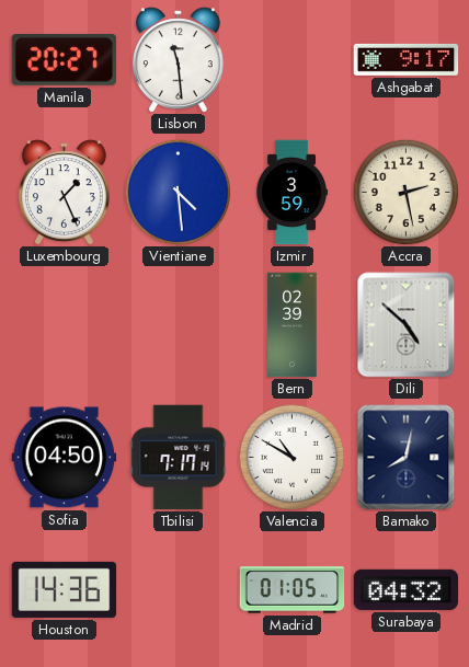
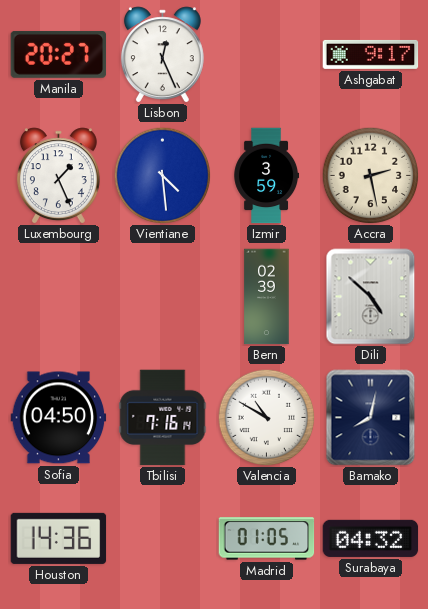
Lisbon: 11:29 -> 12:26
Tbilisi: 7:17 -> 7:16
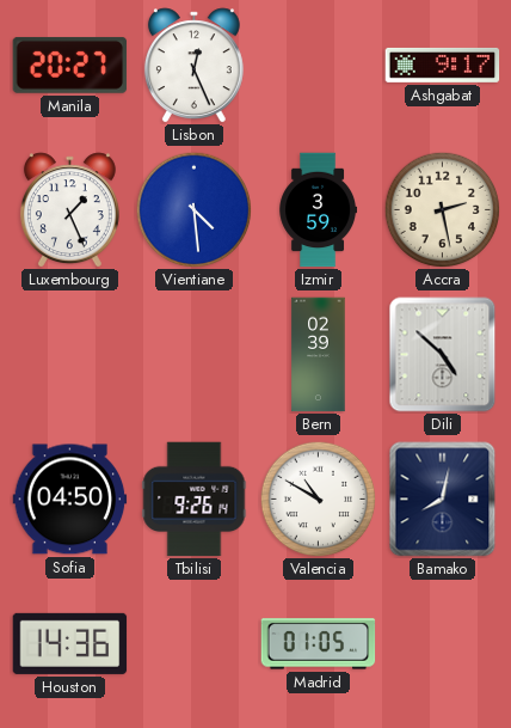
Tbilisi: 7:16 -> 9:26
Surabaya: 04:32 -> none
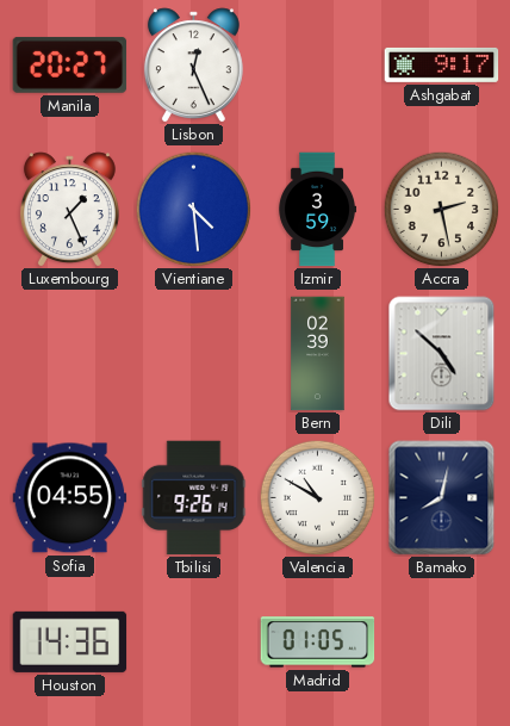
Sofia: 04:50 -> 04:55
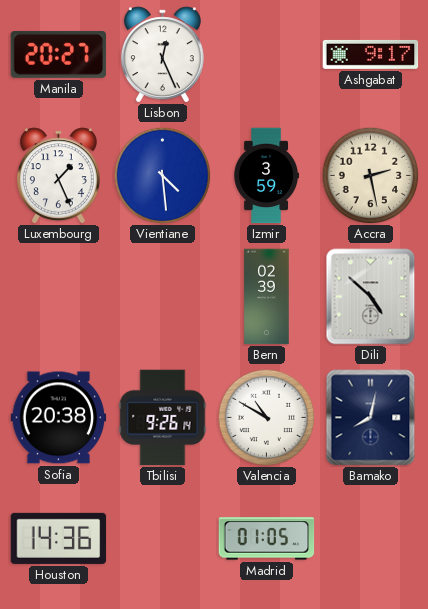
Sofia: 04:55 -> 20:38
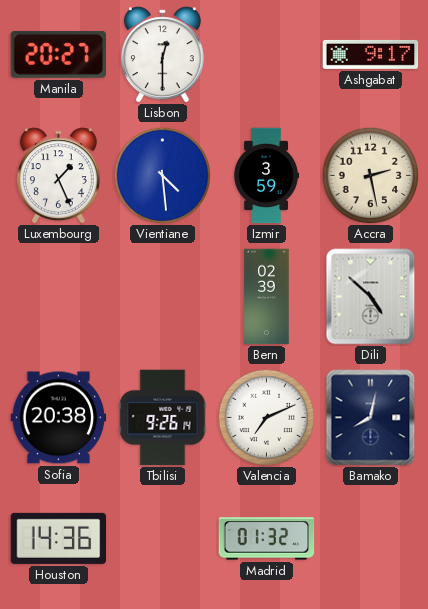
Lisbon: 12:26 -> 12:30
Valencia: 10:50 -> 7:11
Madrid: 01:05 -> 01:32
